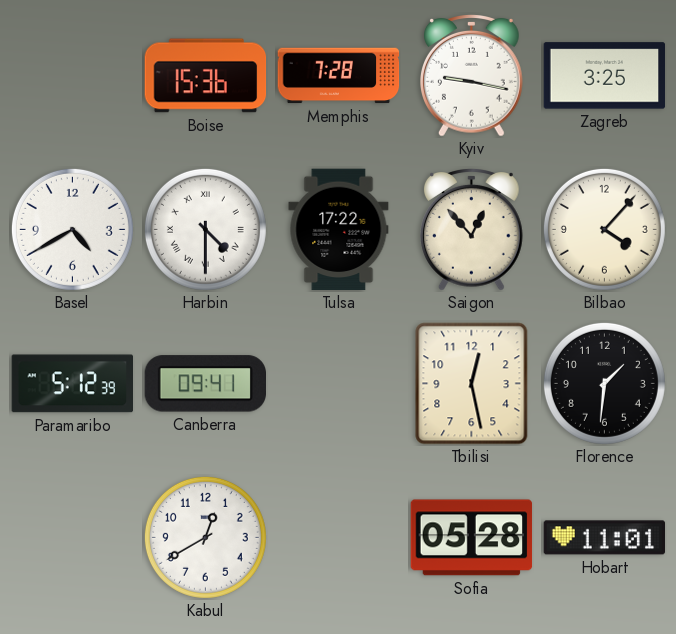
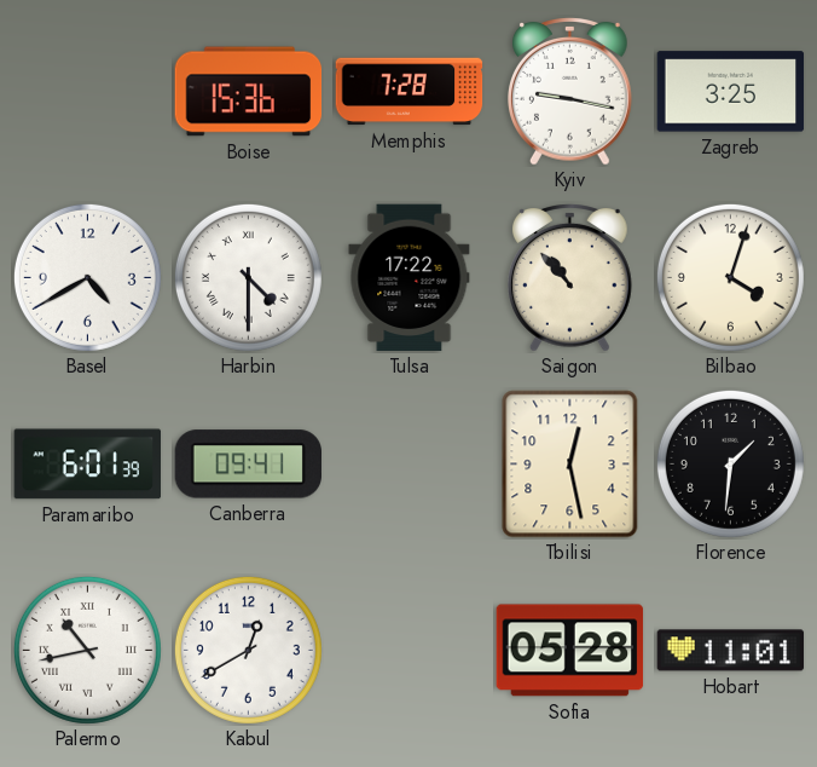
Saigon: 12:53 -> 10:53
Bilbao: 4:07 -> 4:03
Paramaribo: 5:12 -> 6:01
Palermo: none -> 10:43
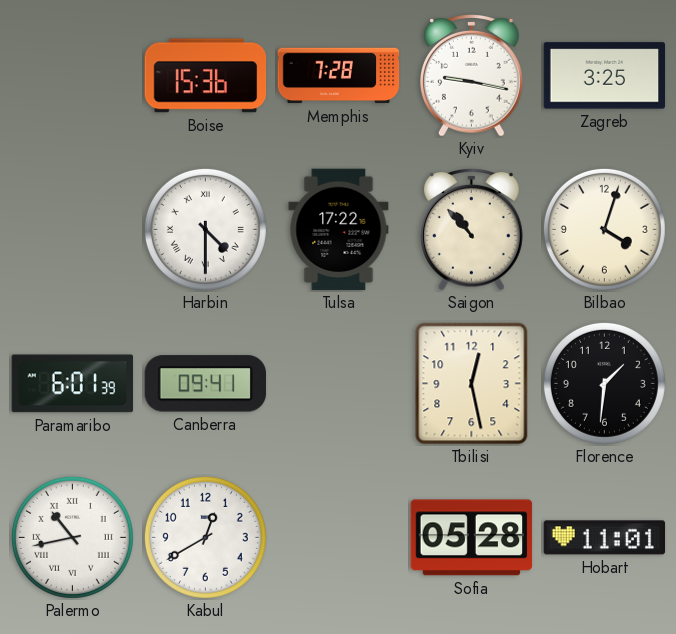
Basel: 4:40 -> none
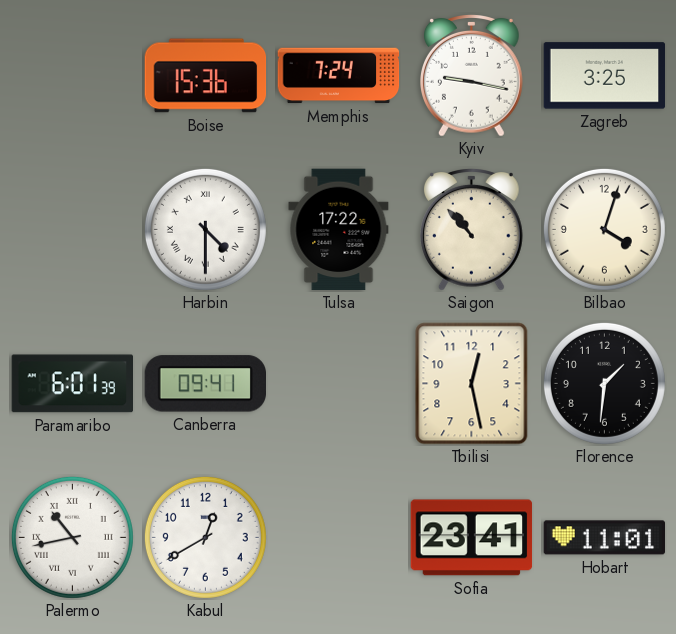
Memphis: 7:28 -> 7:24
Sofia: 05:28 -> 23:41
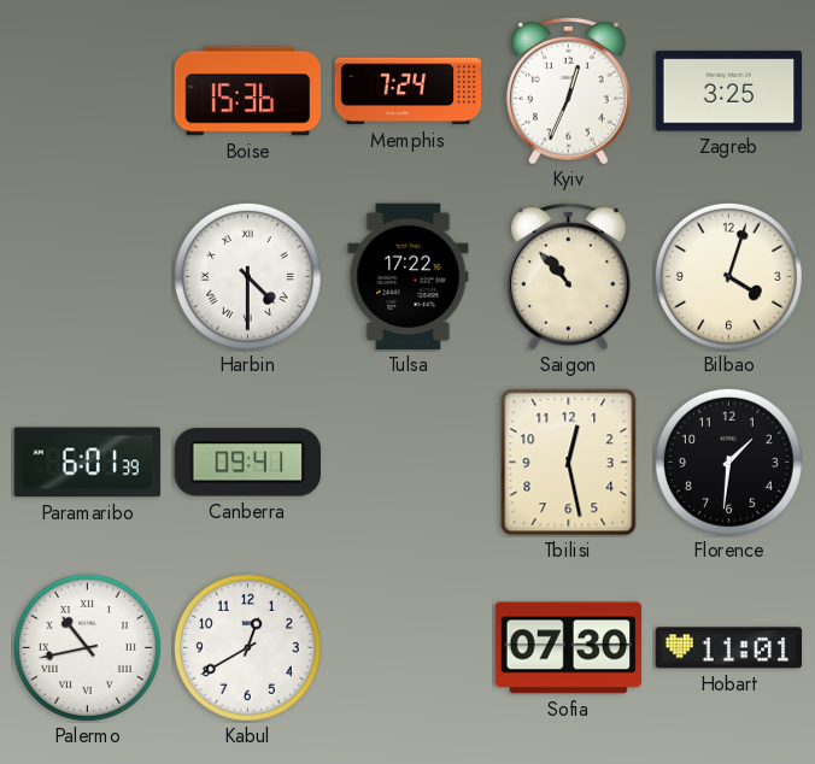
Kyiv: 9:17 -> 12:34
Sofia: 23:41 -> 07:30
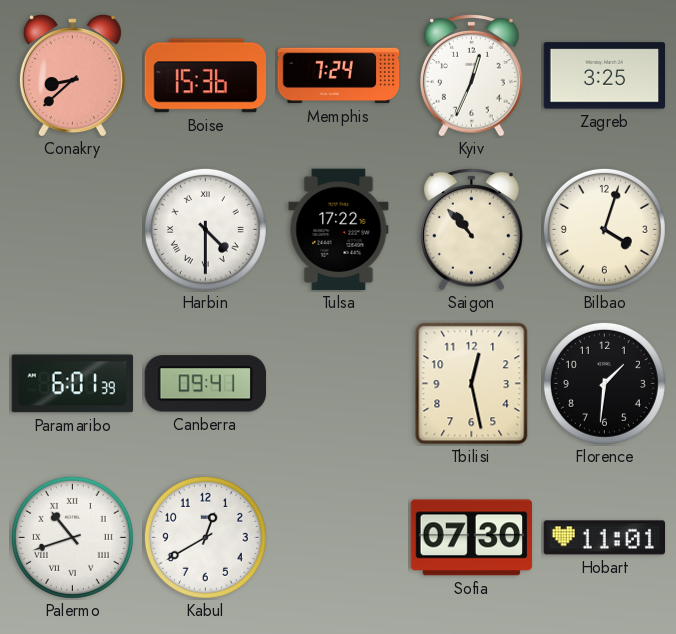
Conakry: none -> 8:38
Palermo: 10:43 -> 10:42
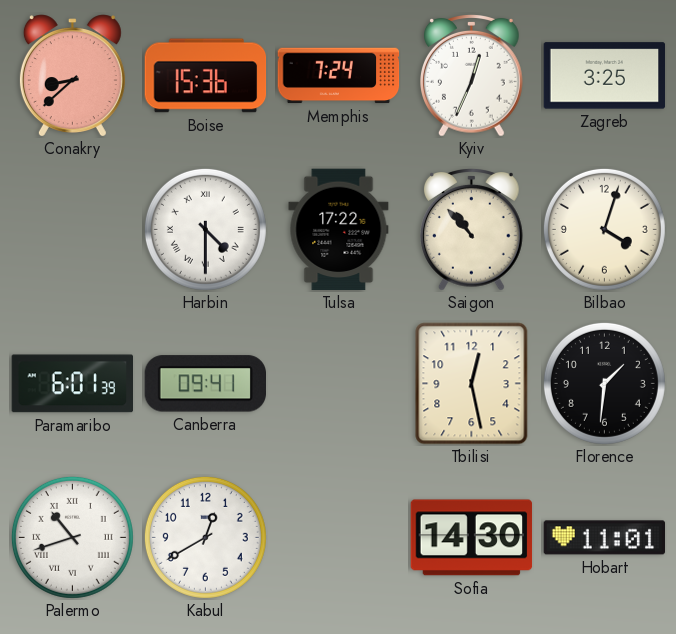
Sofia: 07:30 -> 14:30
